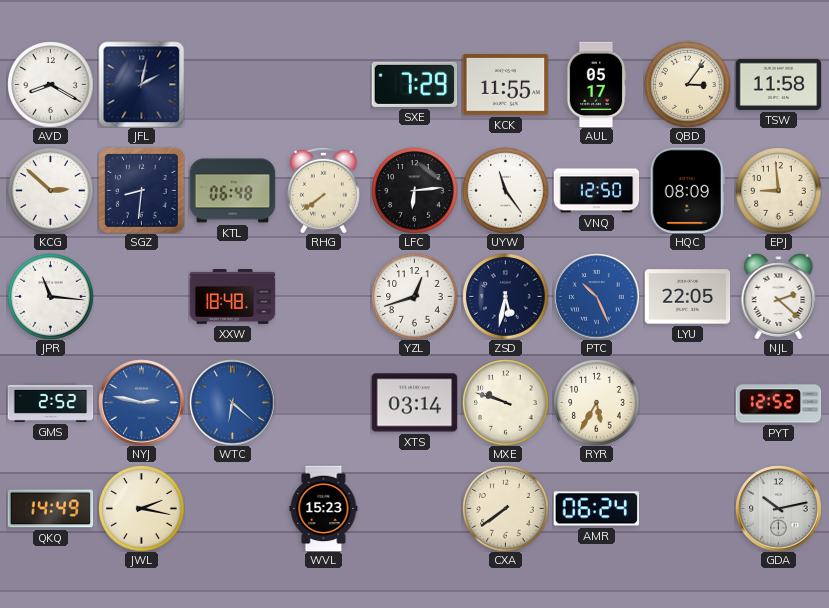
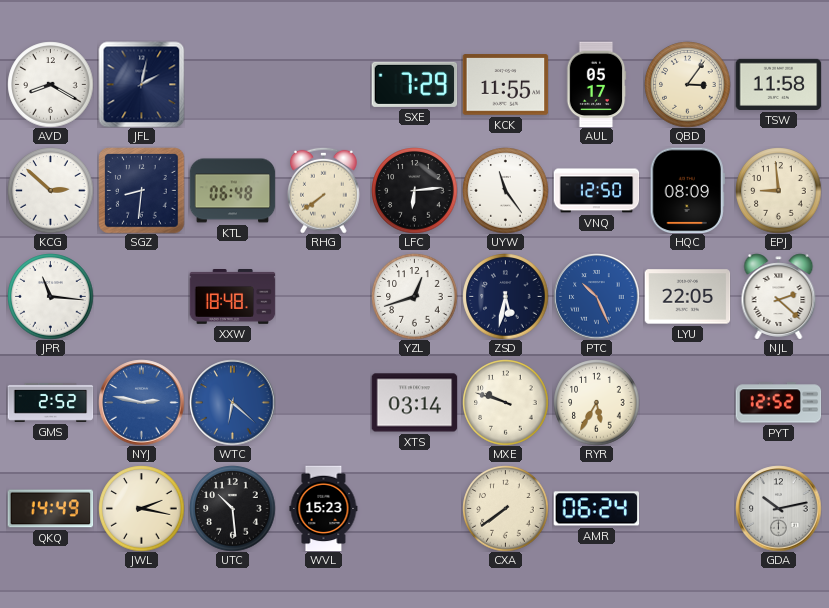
UTC: none -> 10:29
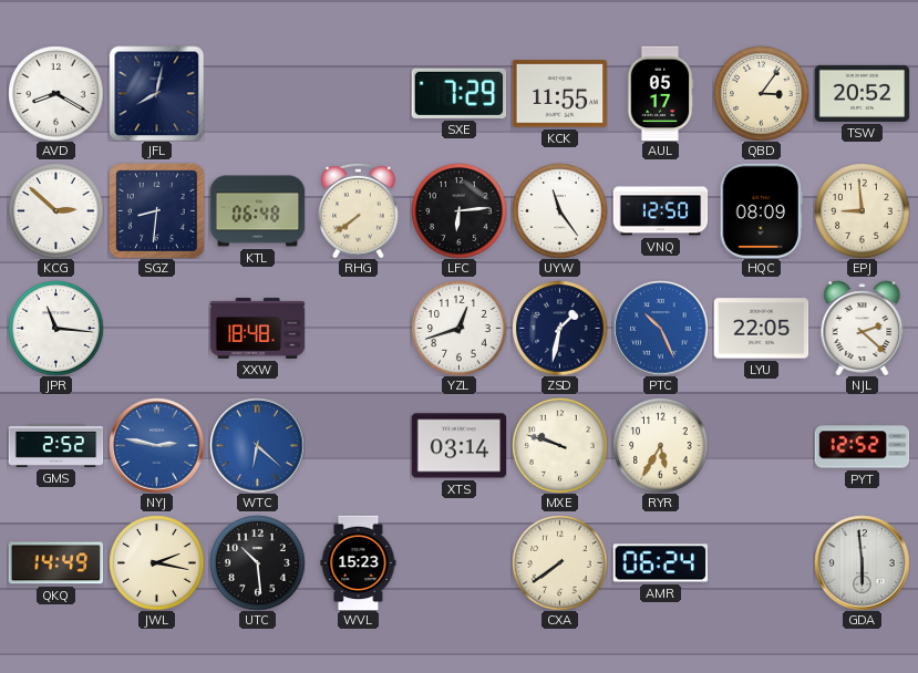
JFL: 2:02 -> 8:02
TSW: 11:58 -> 20:52
ZSD: 5:32 -> 1:32
GDA: 10:13 -> 5:59
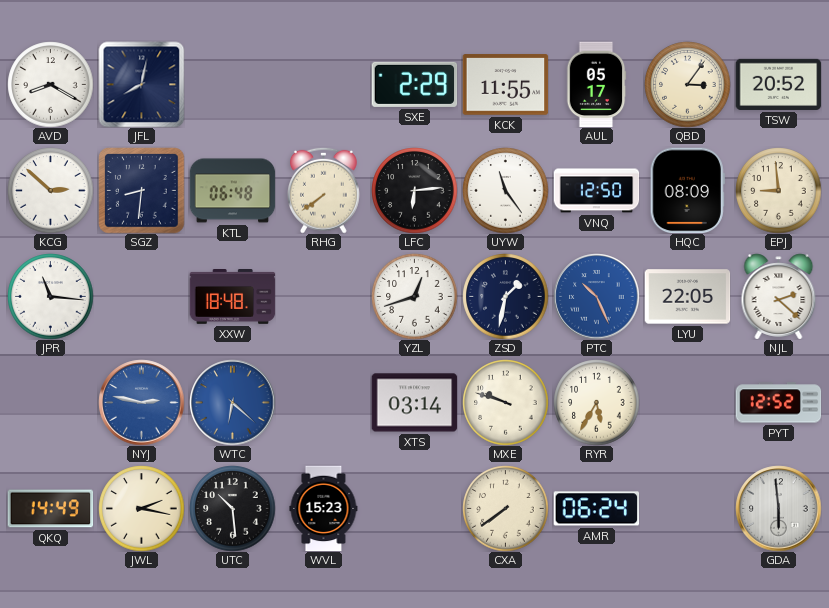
SXE: 7:29 -> 2:29
GMS: 2:52 -> none
